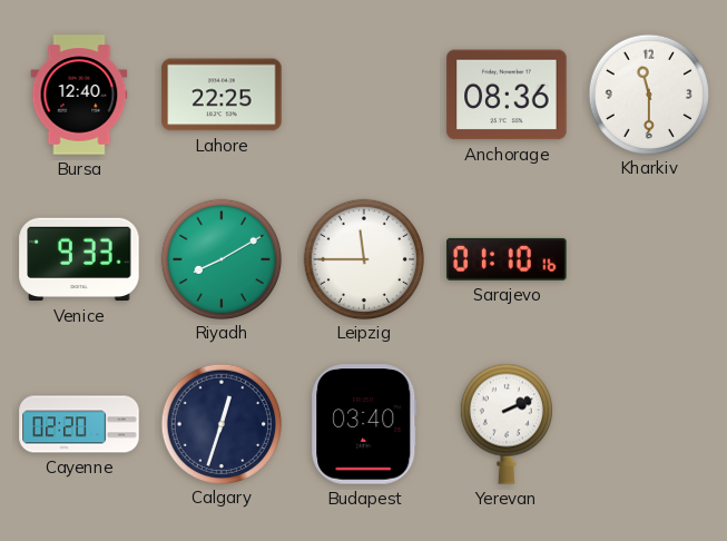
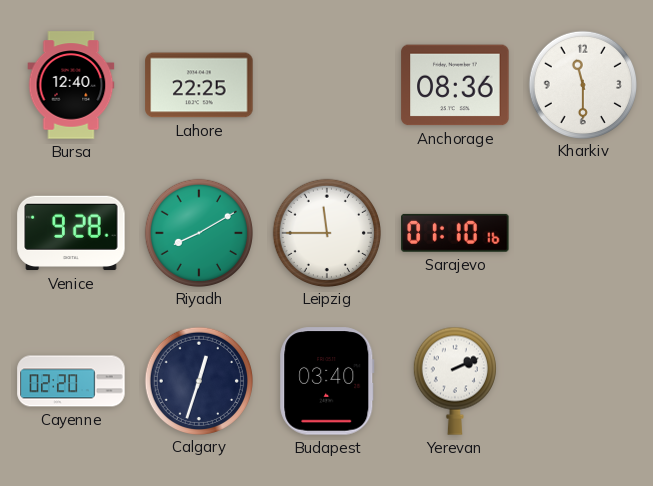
Venice: 9:33 -> 9:28
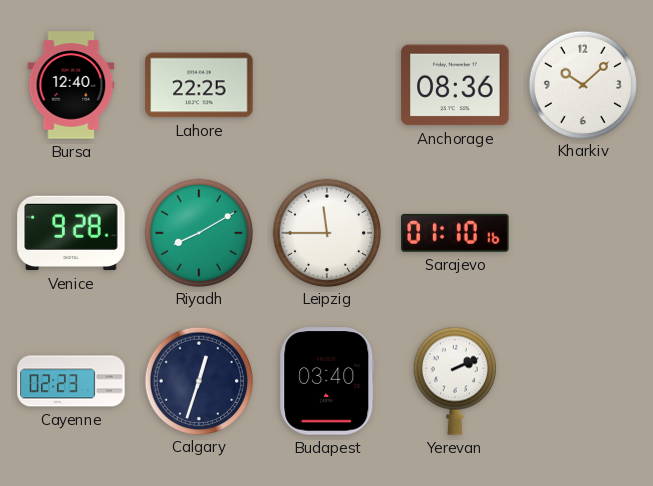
Kharkiv: 11:30 -> 10:08
Cayenne: 02:20 -> 02:23
